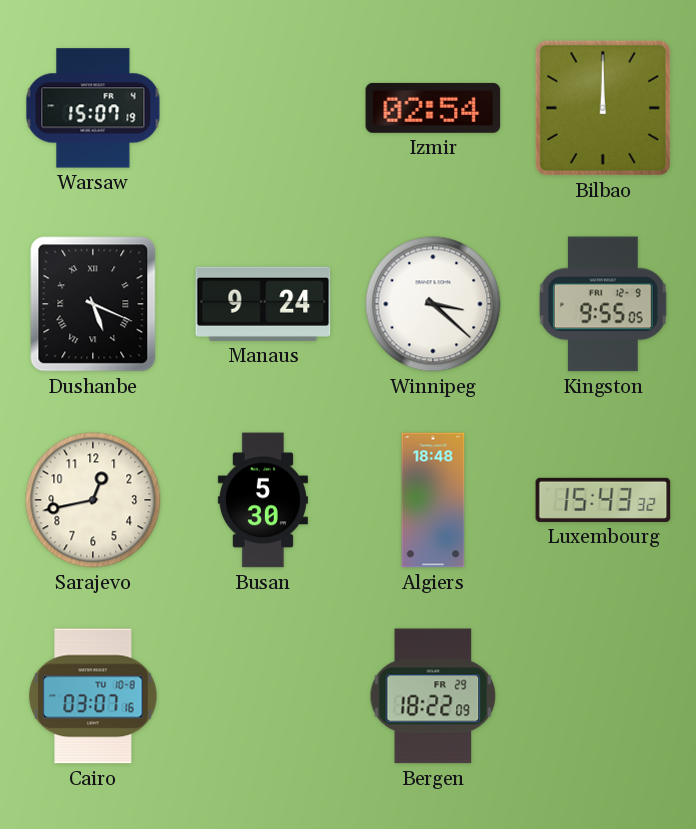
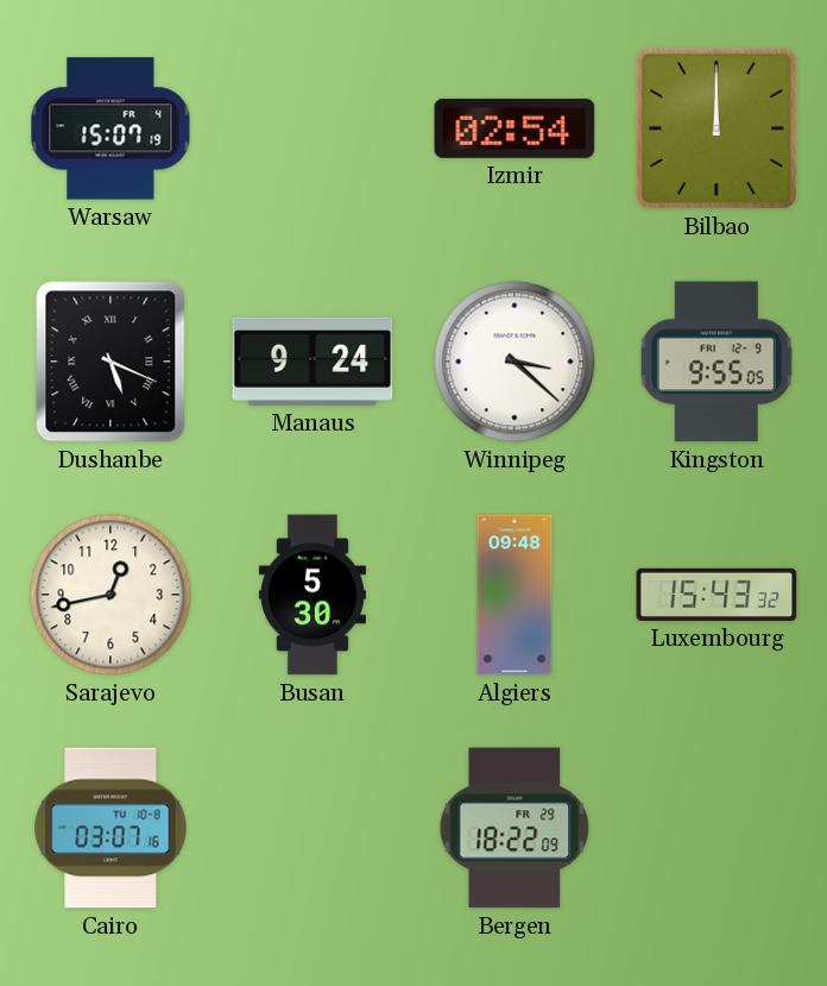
Algiers: 18:48 -> 09:48
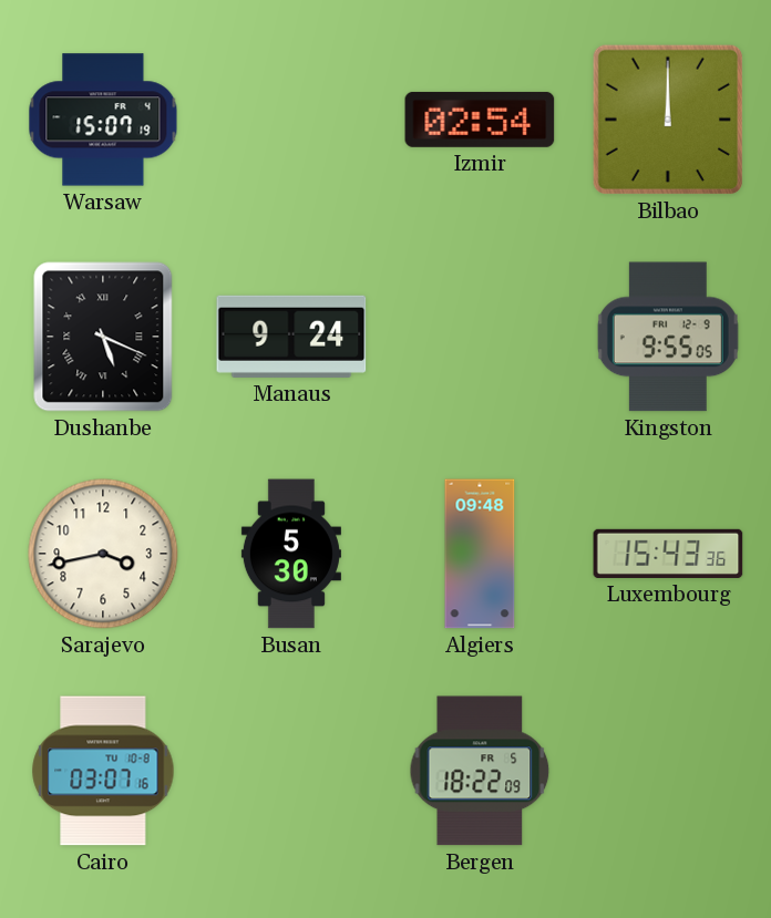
Winnipeg: 3:22 -> none
Sarajevo: 12:43 -> 3:43
Luxembourg: 15:43:32 -> 15:43:36
Bergen date: FR 29 -> FR 5
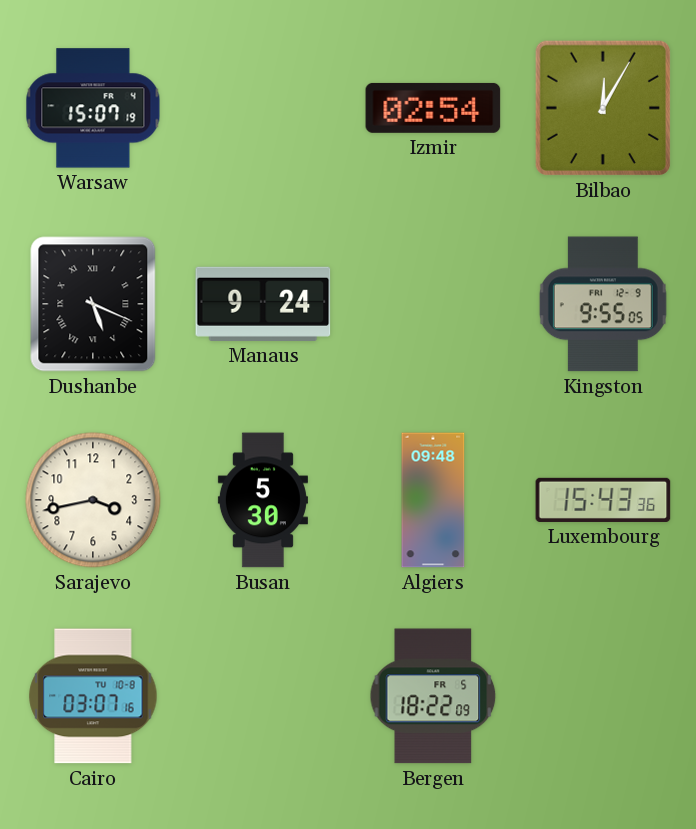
Bilbao: 12:00 -> 12:05
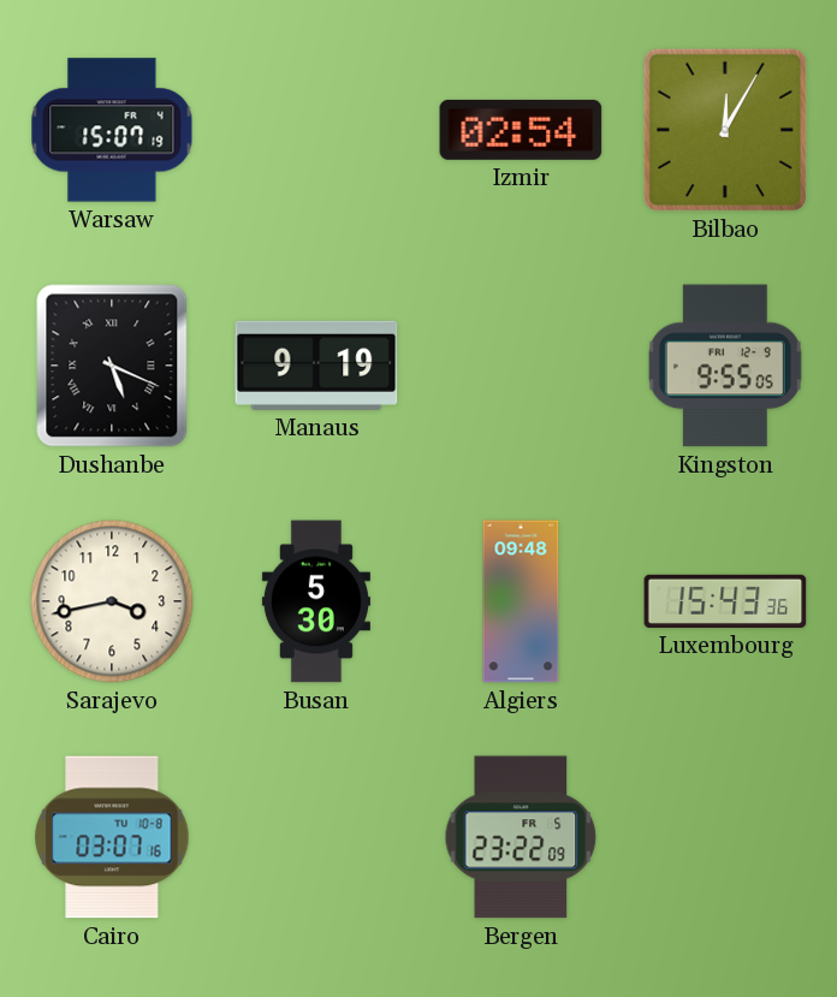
Manaus: 9:24 -> 9:19
Bergen: 18:22 -> 23:22
